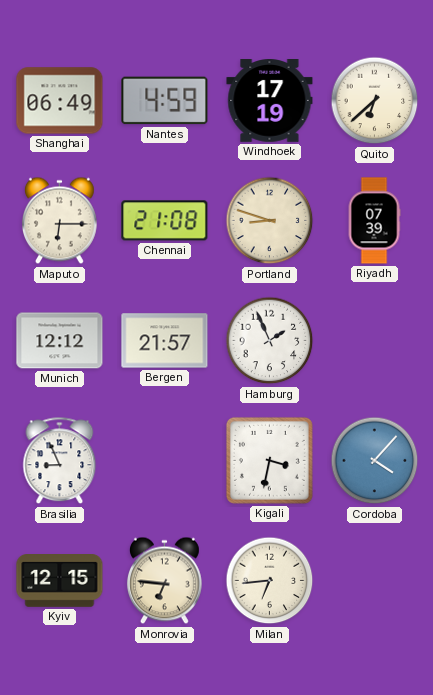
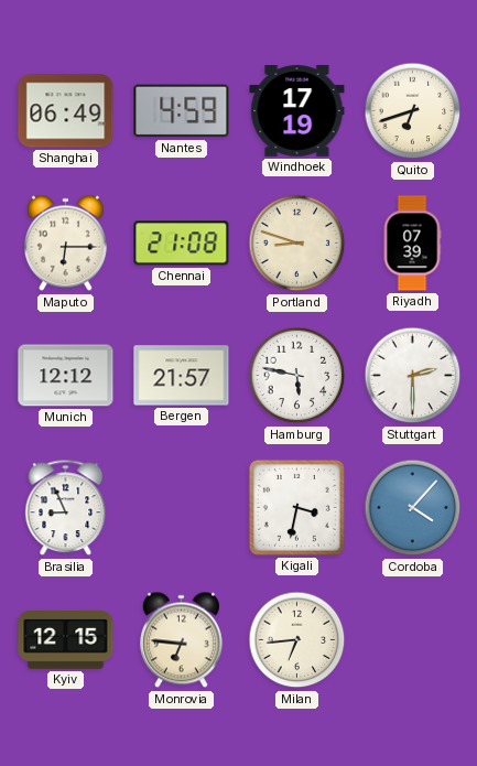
Quito: 6:38 -> 6:42
Hamburg: 1:56 -> 5:47
Stuttgart: none -> 2:30
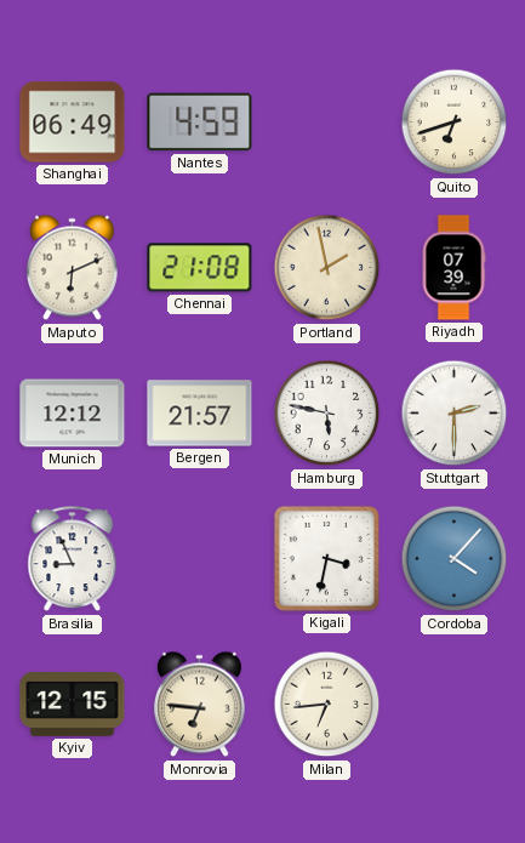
Windhoek: 17:19 -> none
Maputo: 6:15 -> 6:11
Portland: 8:48 -> 1:58
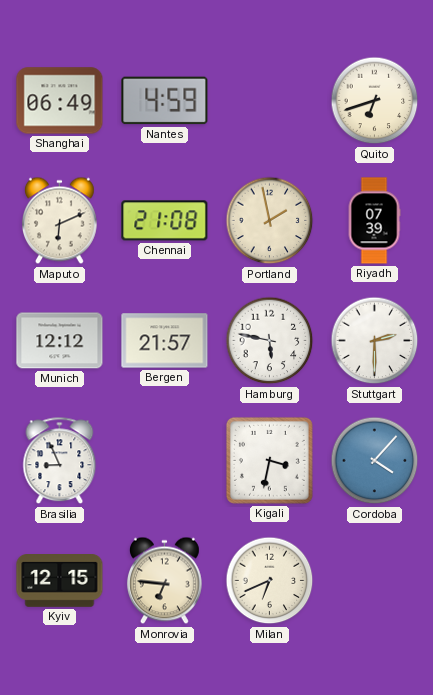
Milan: 6:44 -> 6:41
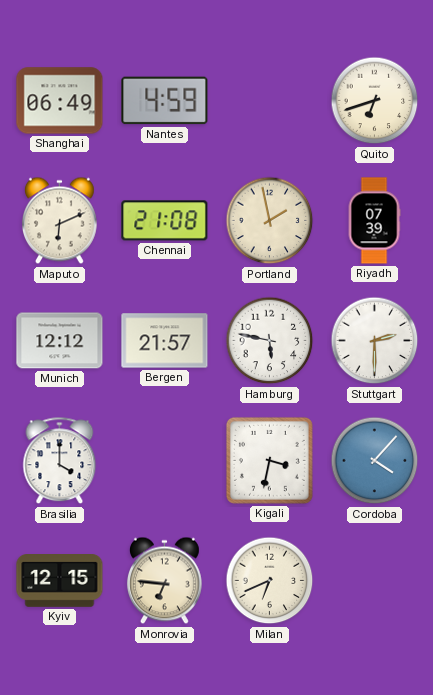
Brasilia: 8:56 -> 4:00
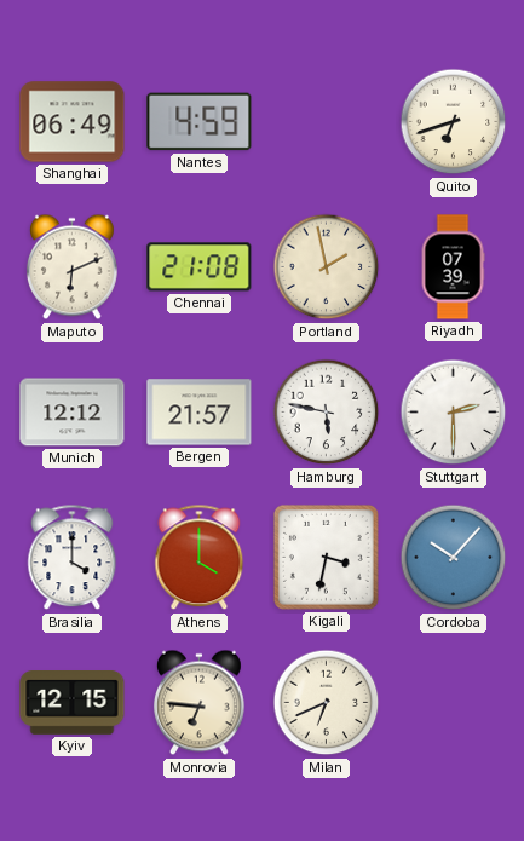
Athens: none -> 4:00
Cordoba: 4:07 -> 10:07
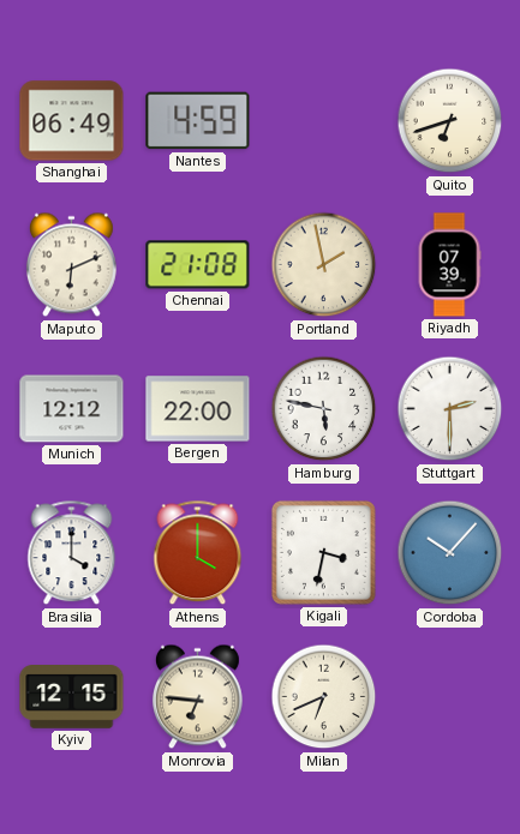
Bergen: 21:57 -> 22:00
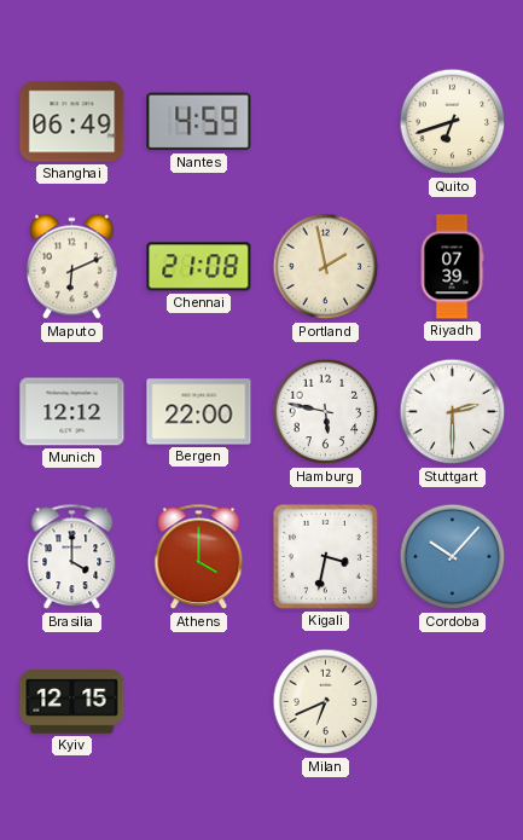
Monrovia: 6:46 -> none
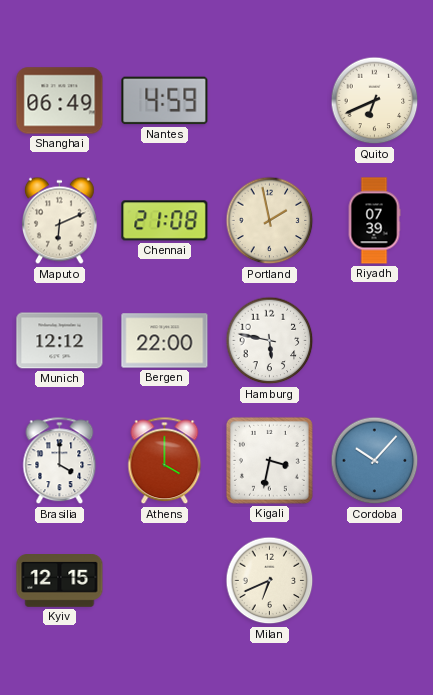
Quito: 6:42 -> 6:41
Stuttgart: 2:30 -> none
